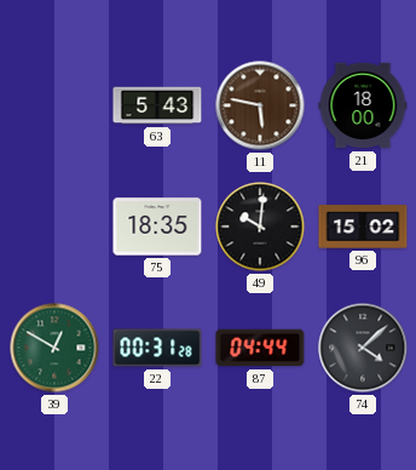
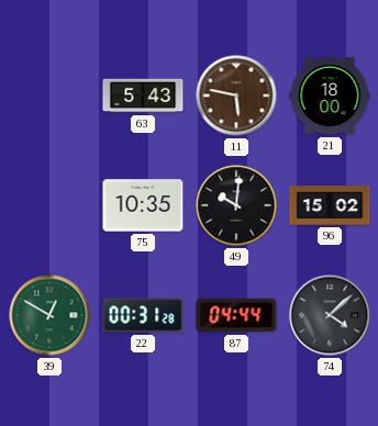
75: 18:35 -> 10:35
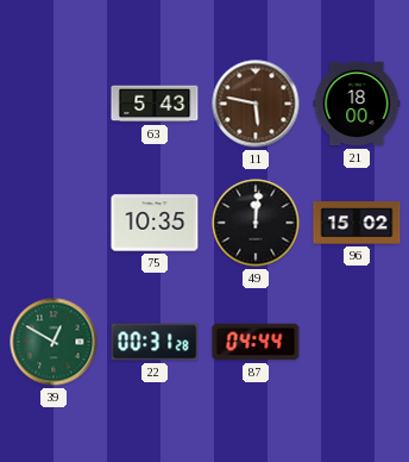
49: 10:01 -> 12:01
74: 4:08 -> none
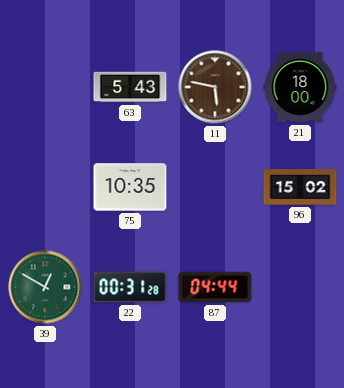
49: 12:01 -> none
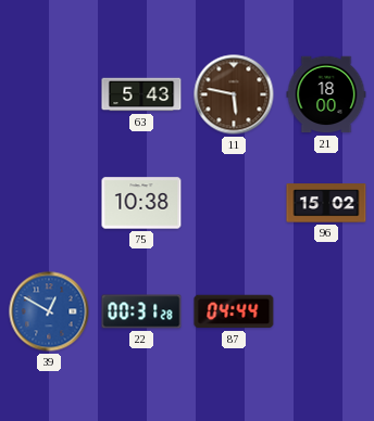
75: 10:35 -> 10:38
39 dial: green -> blue
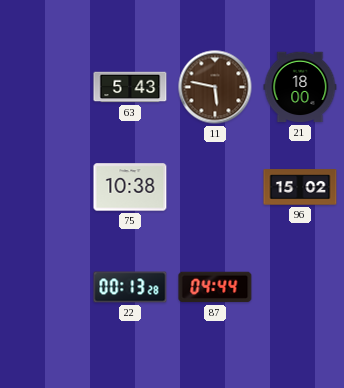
39: 12:50 -> none
22: 00:31 -> 00:13
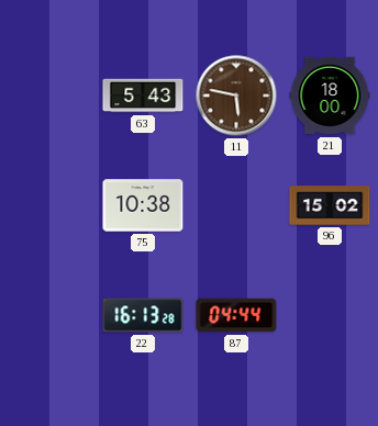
22: 00:13 -> 16:13
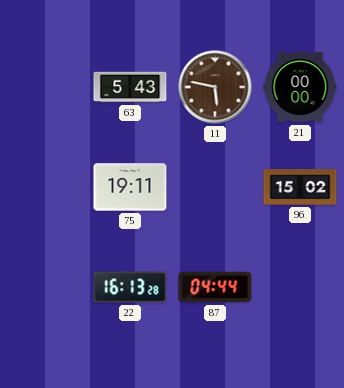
21: 18:00 -> 00:00
75: 10:38 -> 19:11
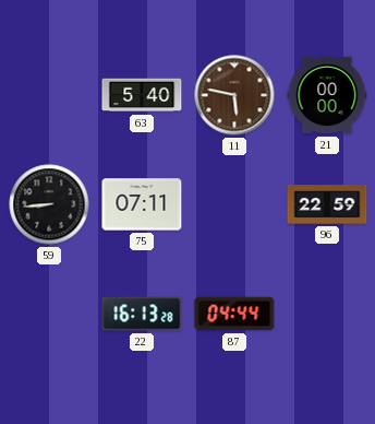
63: 5:43 -> 5:40
59: none -> 8:44
75: 19:11 -> 07:11
96: 15:02 -> 22:59
